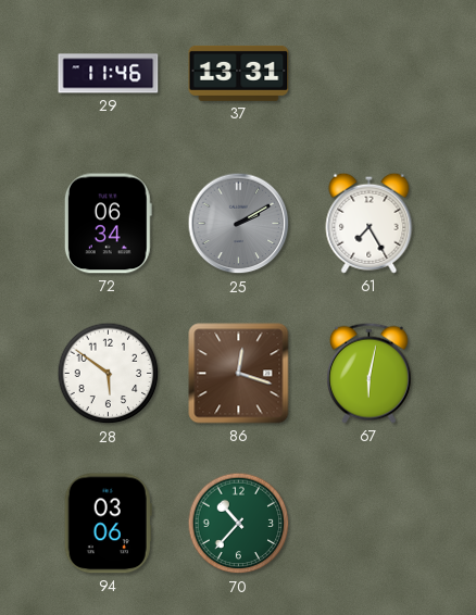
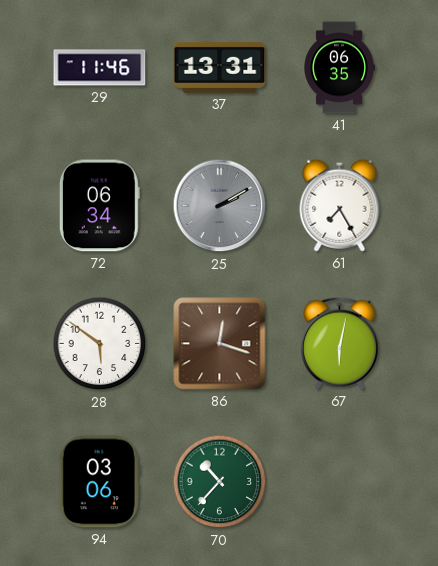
41: none -> 06:35
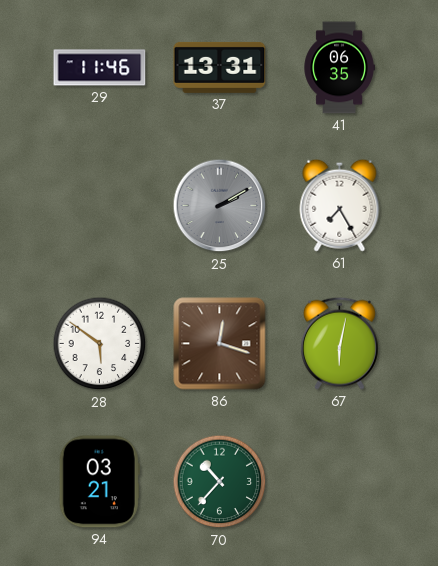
72: 06:34 -> none
94: 03:06 -> 03:21
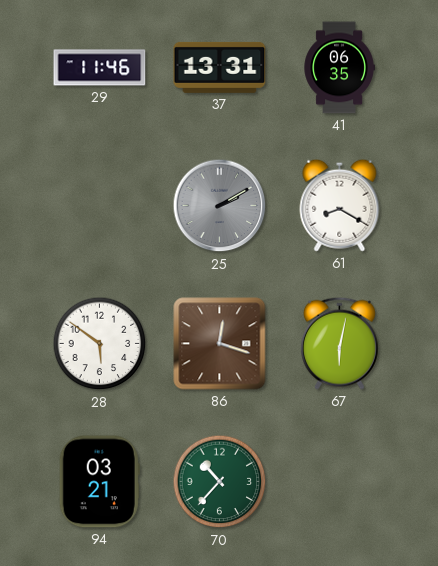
61: 7:25 -> 8:20
